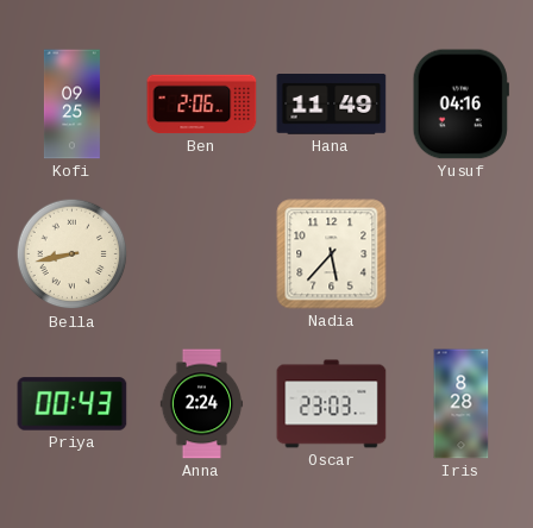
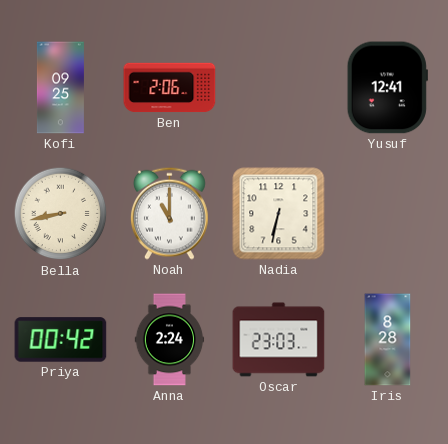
Hana: 11:49 -> none
Yusuf: 04:16 -> 12:41
Noah: none -> 11:00
Nadia: 5:37 -> 6:32
Priya: 00:43 -> 00:42
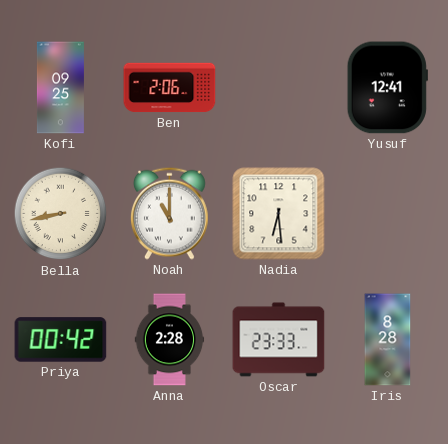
Nadia: 6:32 -> 6:29
Anna: 2:24 -> 2:28
Oscar: 23:03 -> 23:33
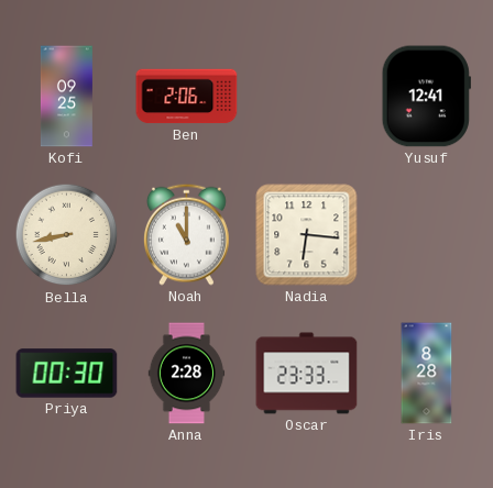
Nadia: 6:29 -> 6:16
Priya: 00:42 -> 00:30
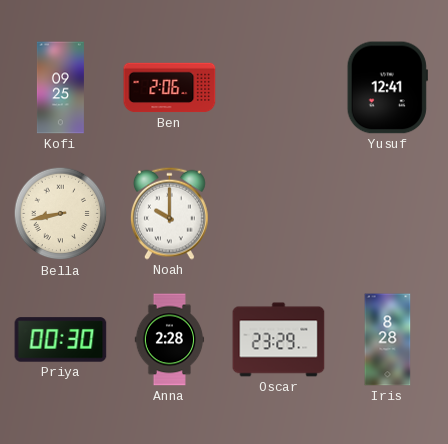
Noah: 11:00 -> 10:00
Nadia: 6:16 -> none
Oscar: 23:33 -> 23:29
